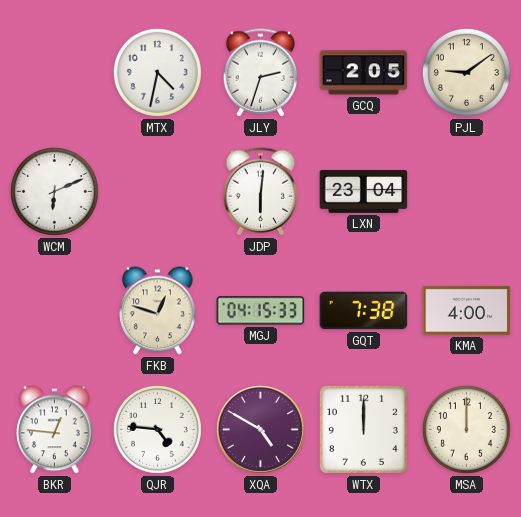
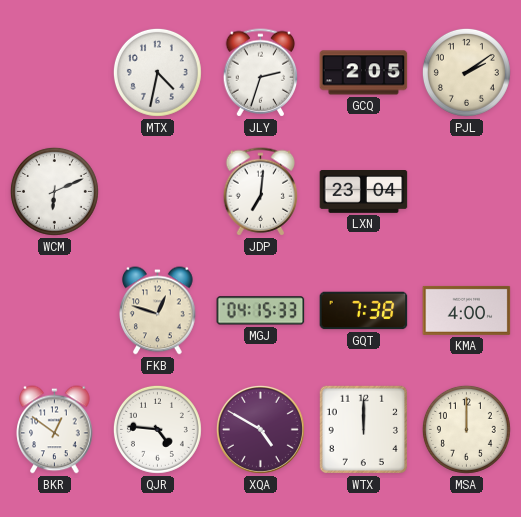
PJL: 9:09 -> 2:09
JDP: 6:01 -> 7:01
BKR: 12:46 -> 12:51
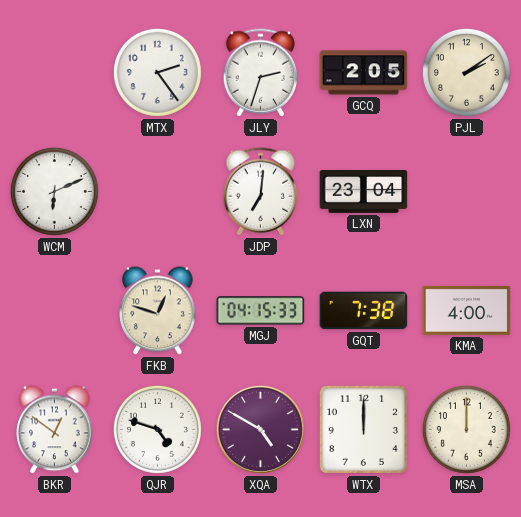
MTX: 4:32 -> 2:24
QJR: 4:46 -> 4:48
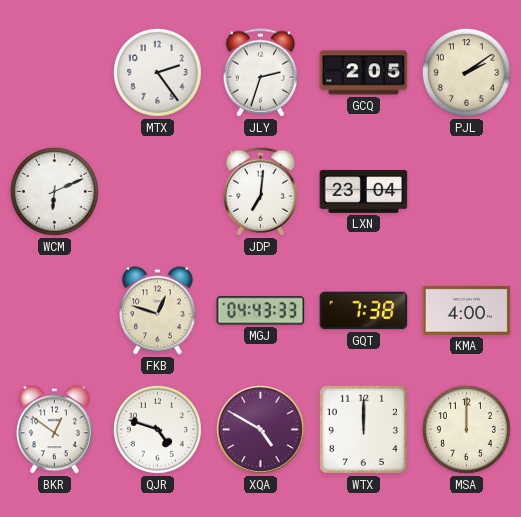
MGJ: 04:15 -> 04:43
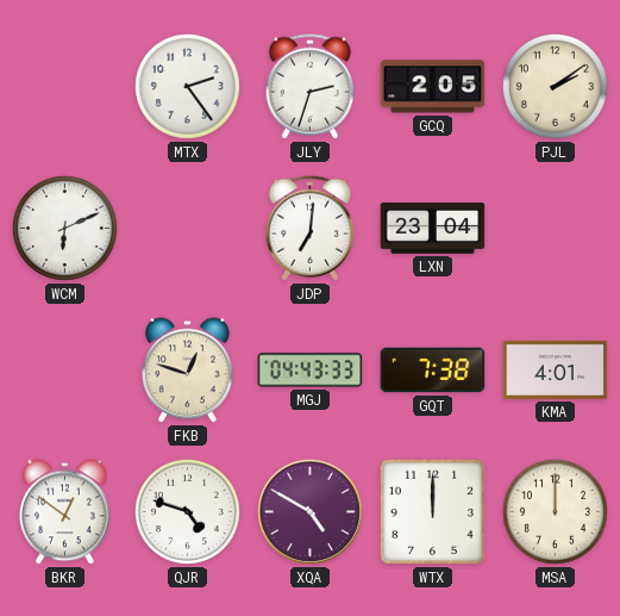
KMA: 4:00 -> 4:01
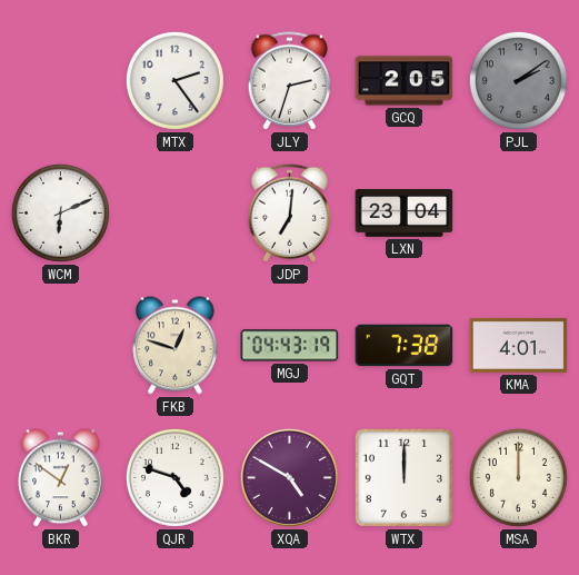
PJL dial: cream -> grey
MGJ: 04:43:33 -> 04:43:19
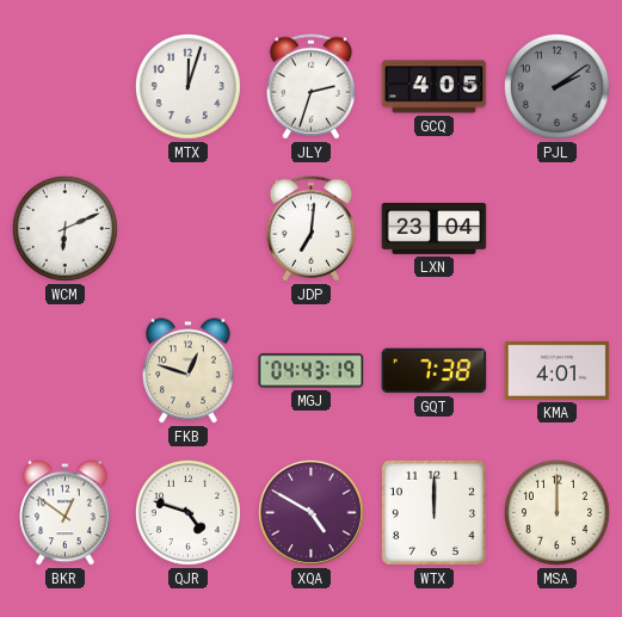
MTX: 2:24 -> 12:03
GCQ: 2:05 -> 4:05
